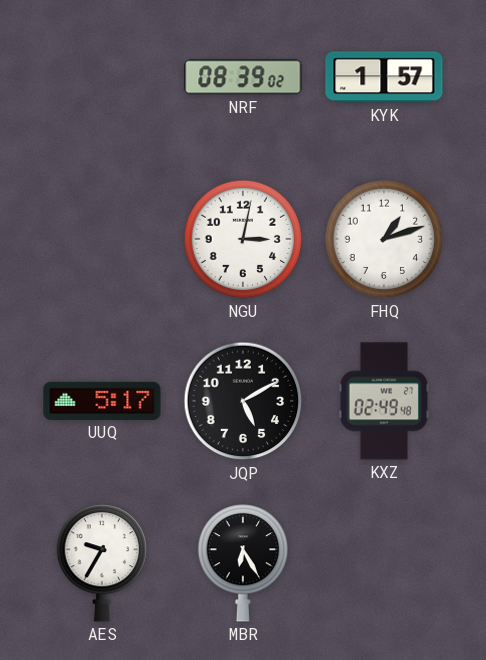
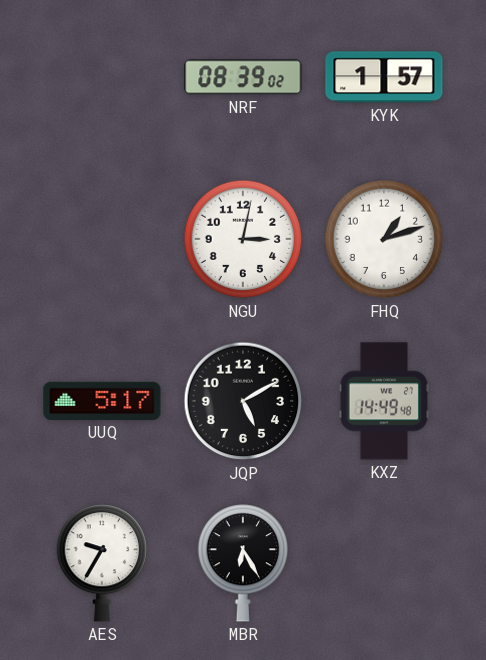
KXZ: 02:49 -> 14:49
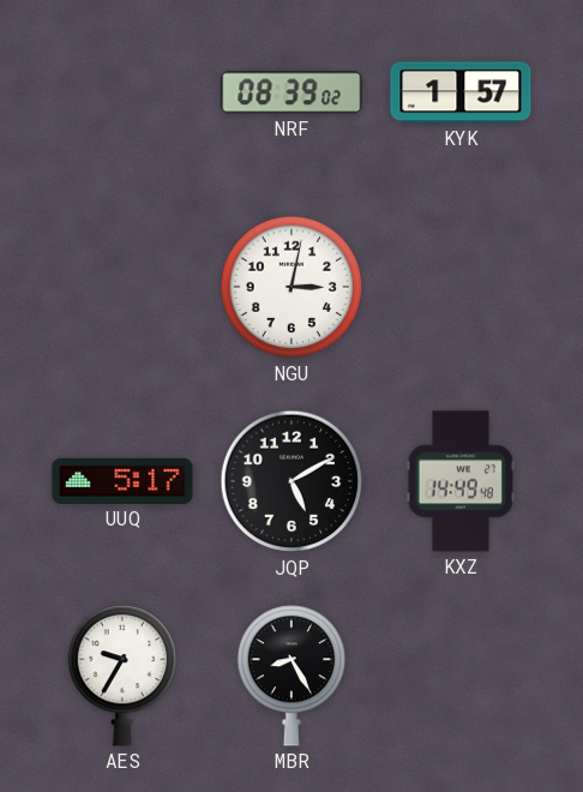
FHQ: 1:12 -> none
MBR: 6:25 -> 8:25
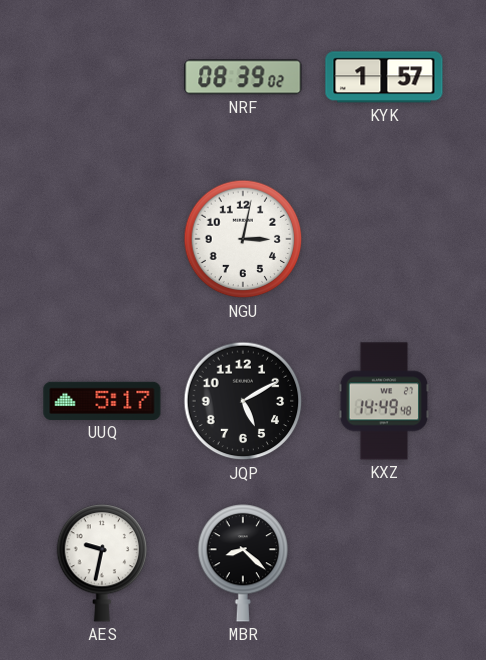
AES: 9:35 -> 9:32
MBR: 8:25 -> 8:22
